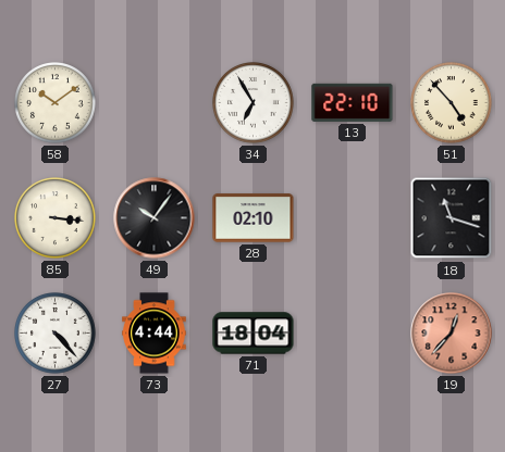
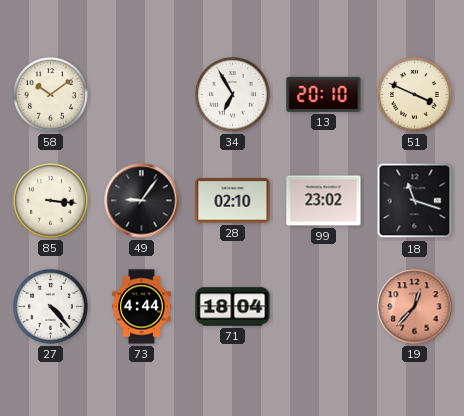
13: 22:10 -> 20:10
51: 4:53 -> 3:49
49: 10:06 -> 9:06
99: none -> 23:02
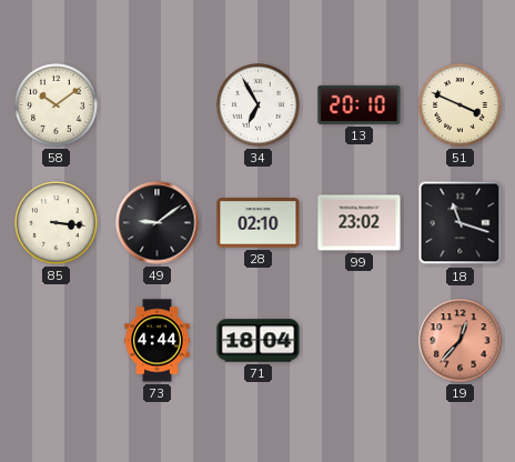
49: 9:06 -> 9:09
27: 4:23 -> none
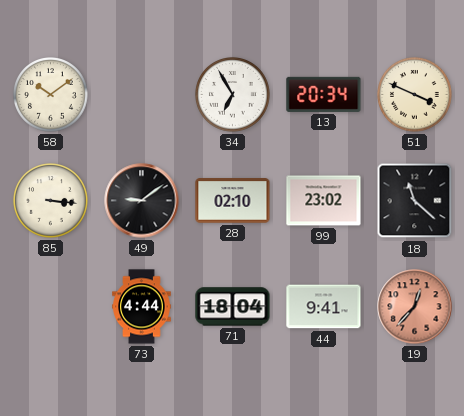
13: 20:10 -> 20:34
18: 11:18 -> 11:22
44: none -> 9:41
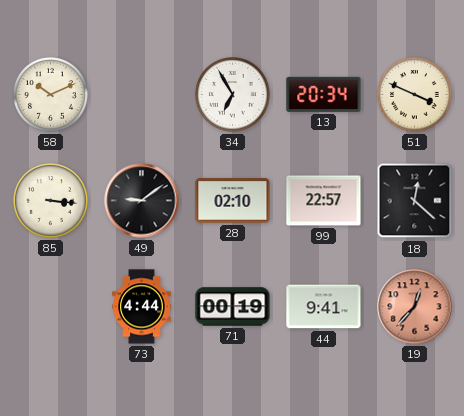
58: 10:09 -> 10:11
99: 23:02 -> 22:57
18: 11:22 -> 12:22
71: 18:04 -> 00:19
